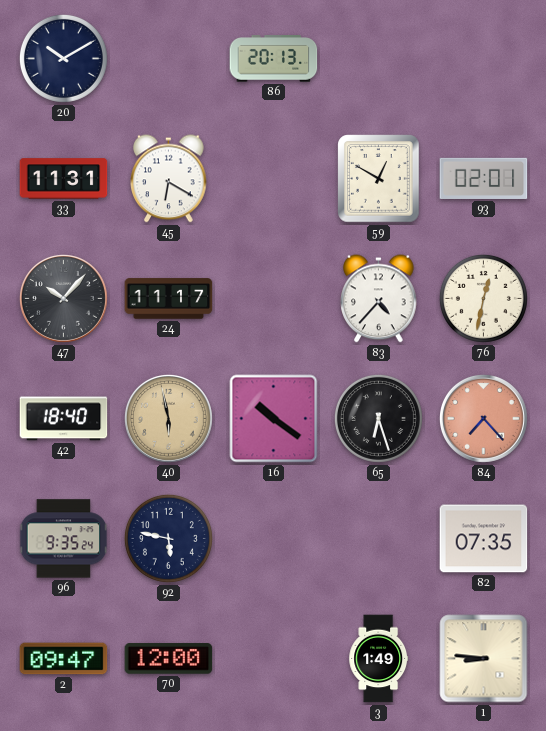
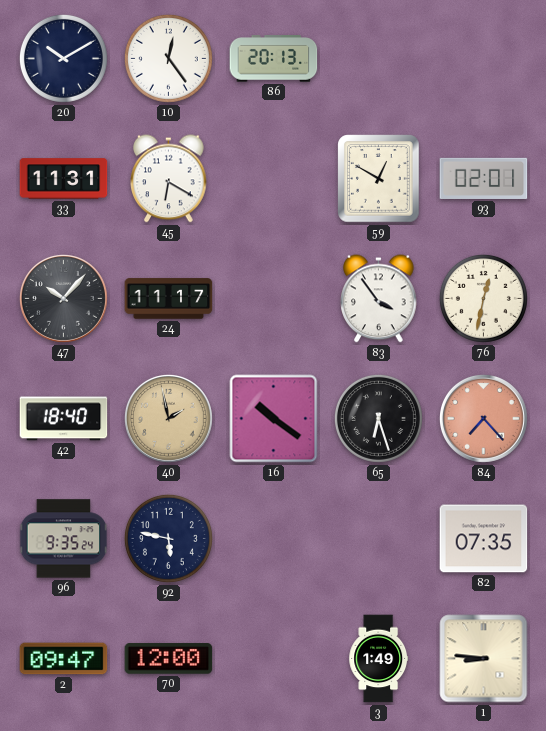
10: none -> 12:24
83: 4:37 -> 3:54
40: 5:58 -> 1:58
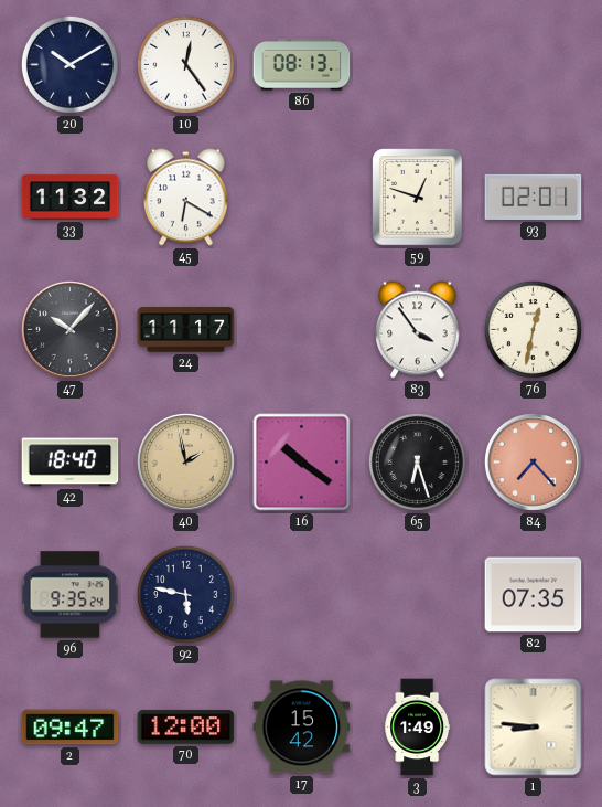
86: 20:13 -> 08:13
33: 11:31 -> 11:32
59: 12:50 -> 12:48
17: none -> 15:42
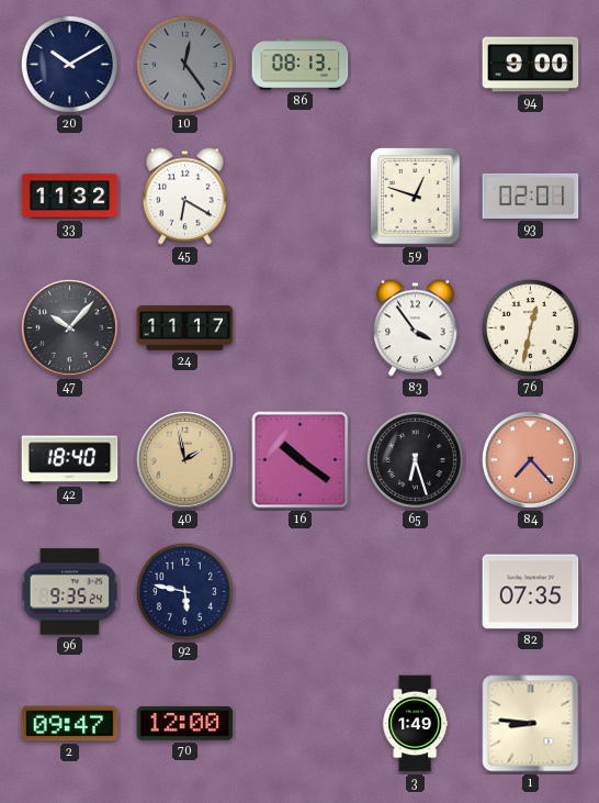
10 dial: white -> grey
94: none -> 9:00
17: 15:42 -> none
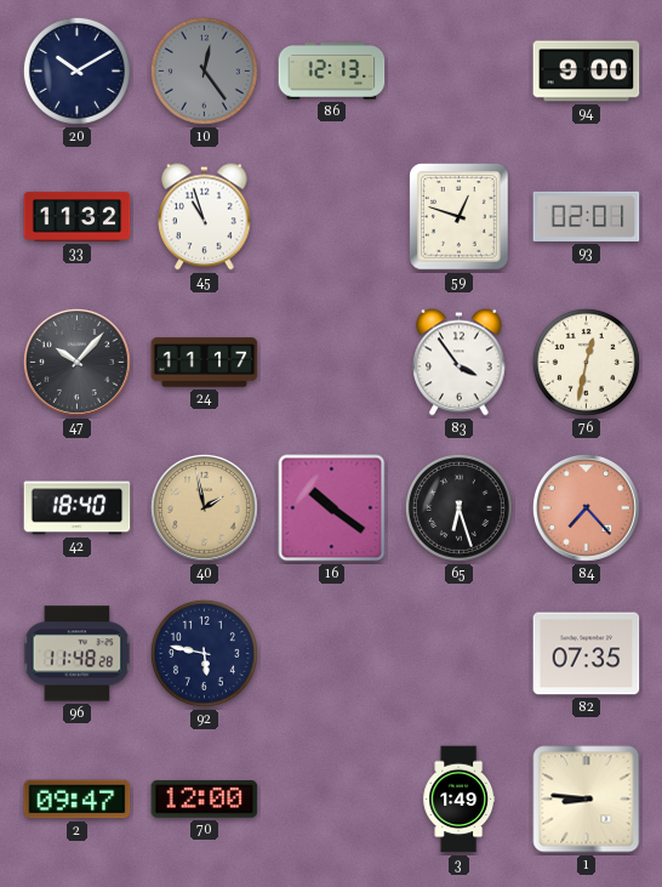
86: 08:13 -> 12:13
45: 6:20 -> 10:57
96: 9:35 -> 11:48
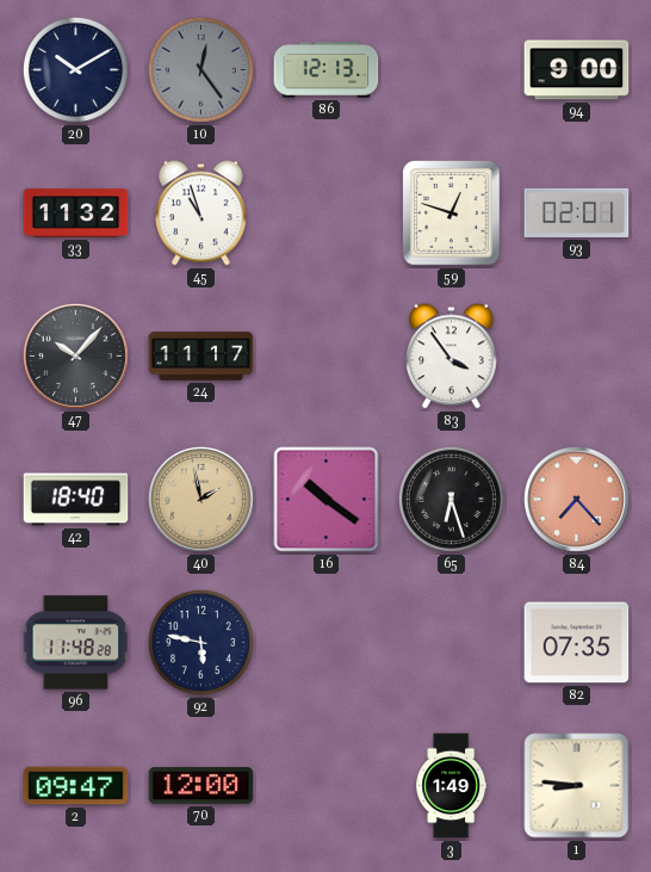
76: 12:32 -> none
